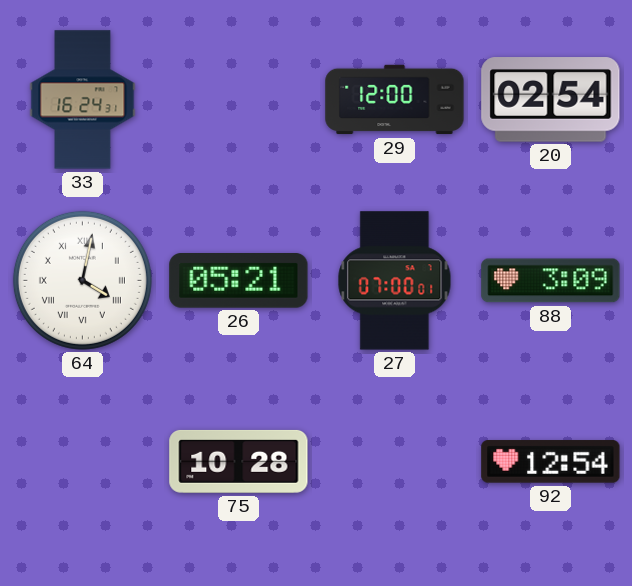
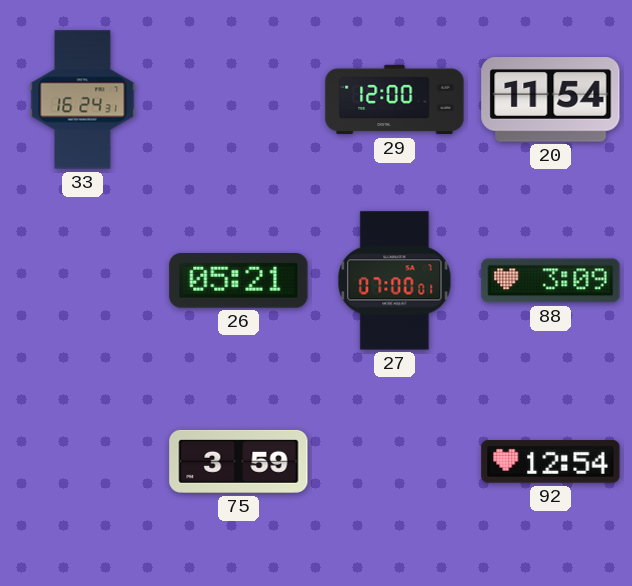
20: 02:54 -> 11:54
64: 4:02 -> none
75: 10:28 -> 3:59
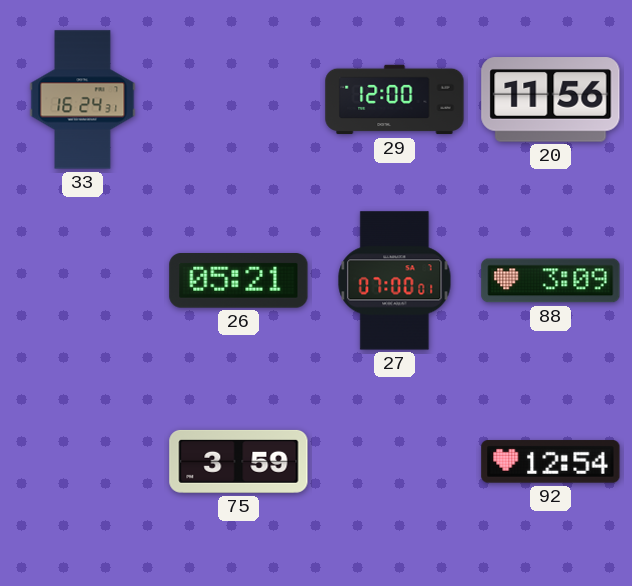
20: 11:54 -> 11:56
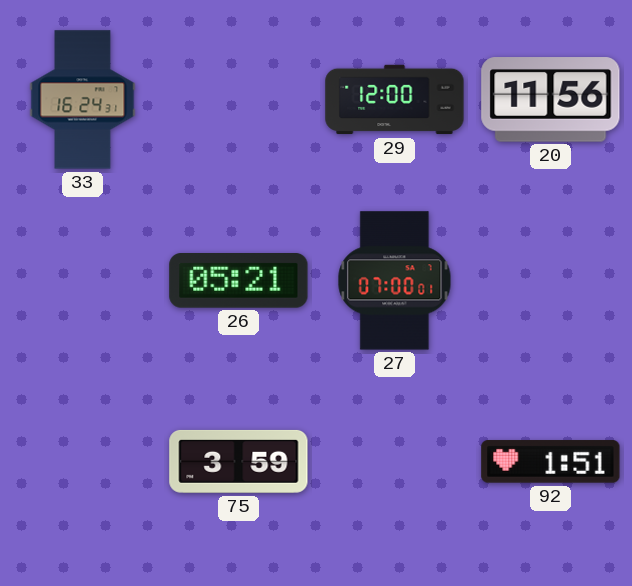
88: 3:09 -> none
92: 12:54 -> 1:51
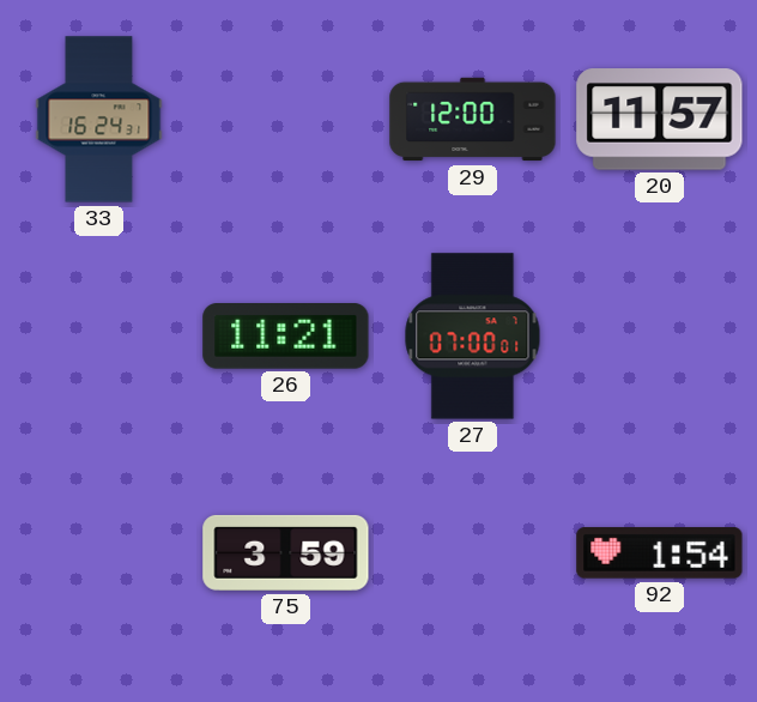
20: 11:56 -> 11:57
26: 05:21 -> 11:21
92: 1:51 -> 1:54
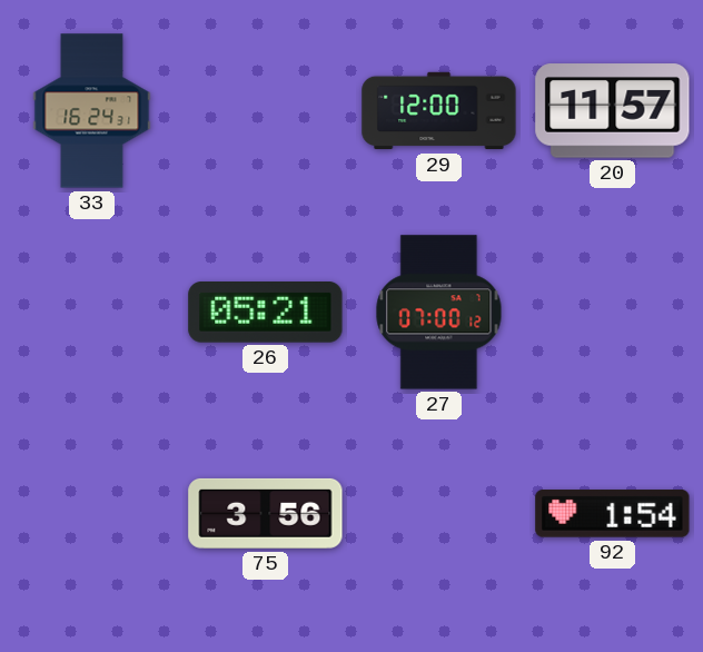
26: 11:21 -> 05:21
27: 07:00:01 -> 07:00:12
75: 3:59 -> 3:56
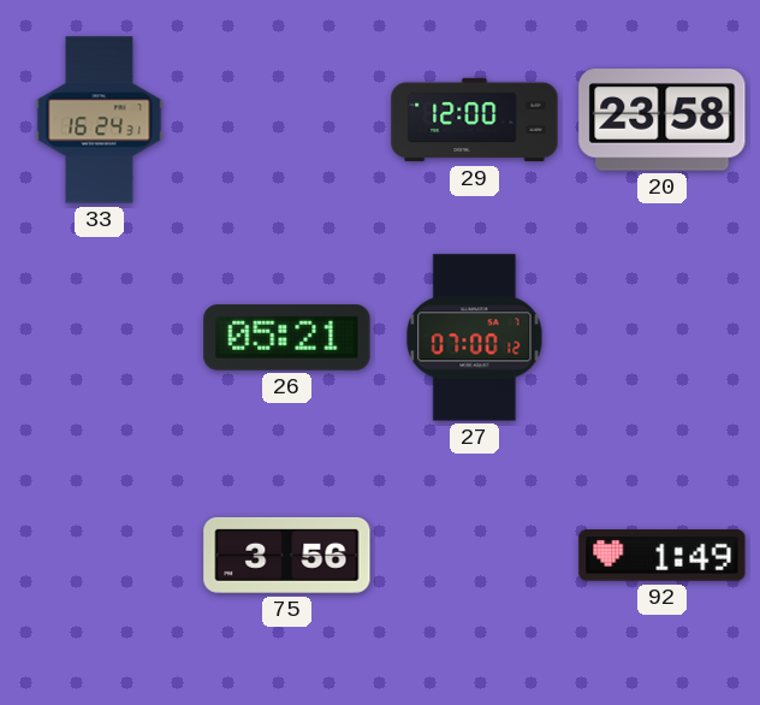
20: 11:57 -> 23:58
92: 1:54 -> 1:49
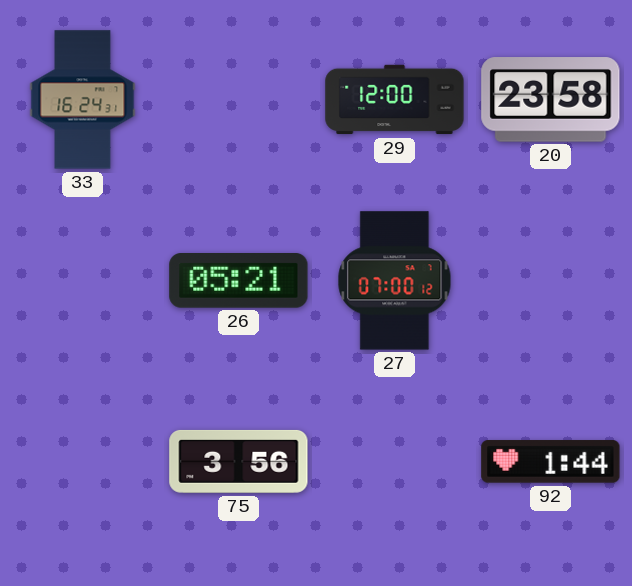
92: 1:49 -> 1:44
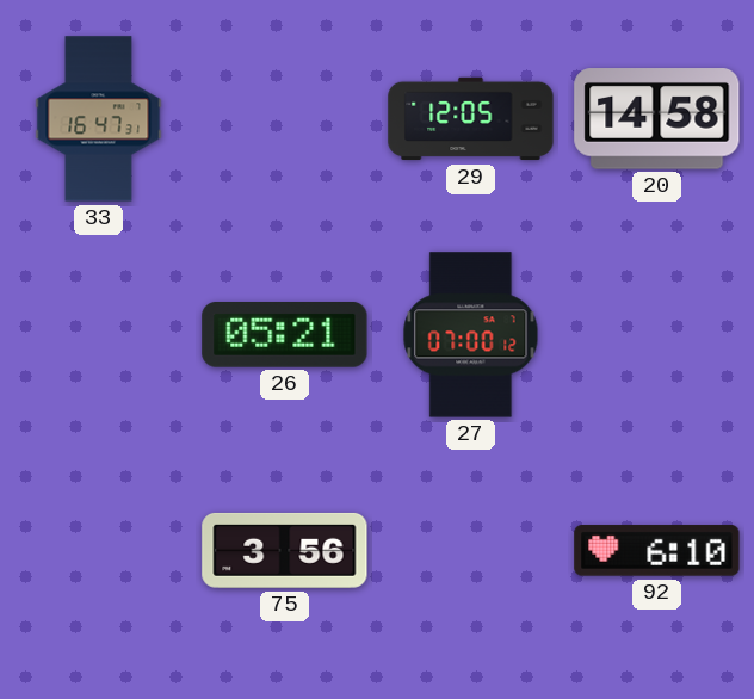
33: 16:24 -> 16:47
29: 12:00 -> 12:05
20: 23:58 -> 14:58
92: 1:44 -> 6:10
